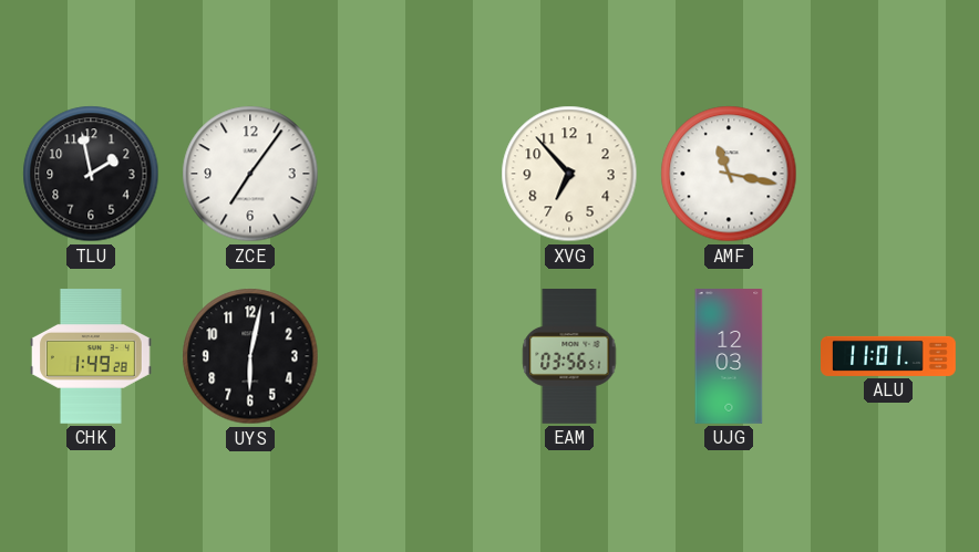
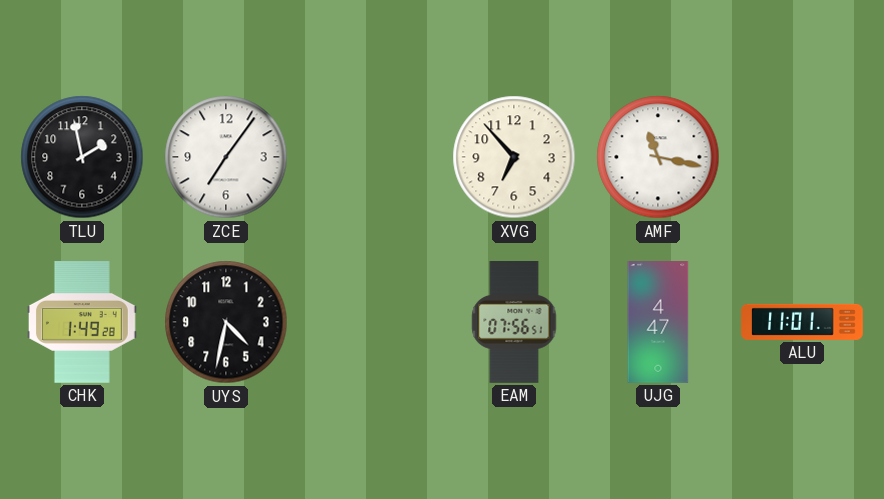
UYS: 6:02 -> 4:32
EAM: 03:56 -> 07:56
UJG: 12:03 -> 4:47
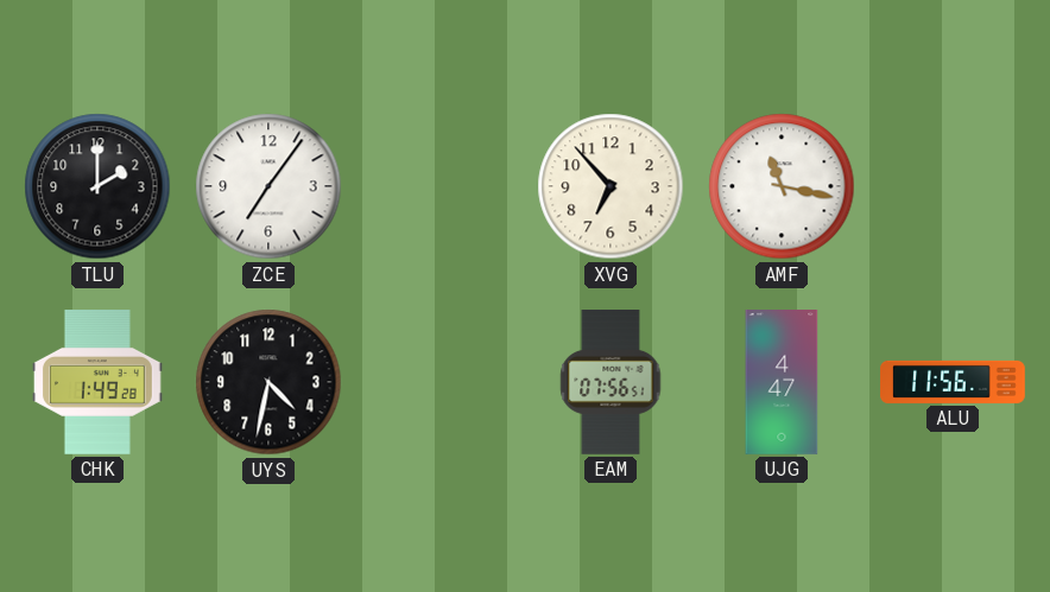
TLU: 1:58 -> 2:00
ALU: 11:01 -> 11:56
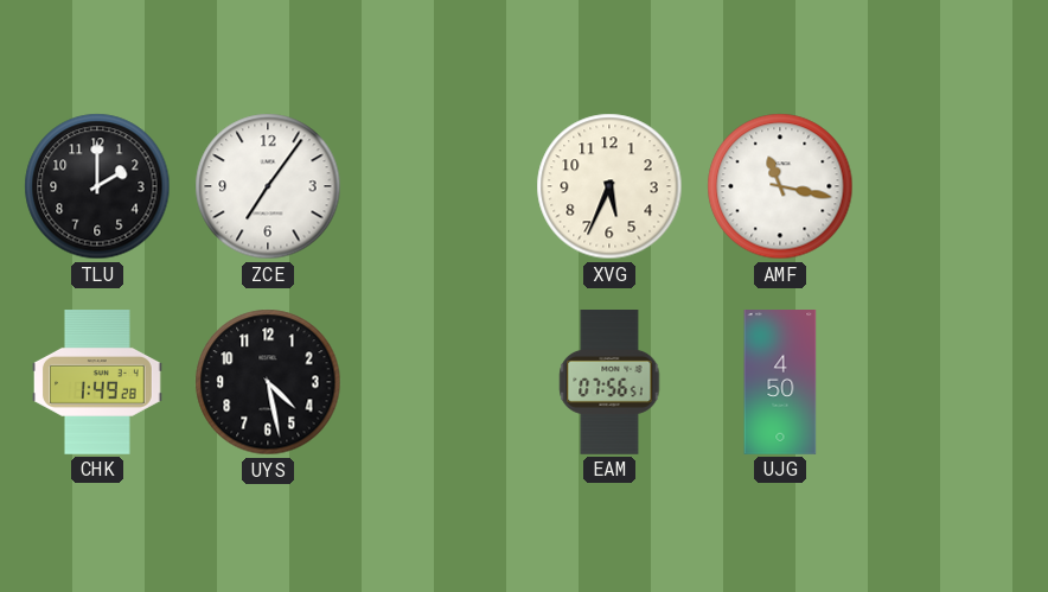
XVG: 6:53 -> 5:34
UYS: 4:32 -> 4:28
UJG: 4:47 -> 4:50
ALU: 11:56 -> none
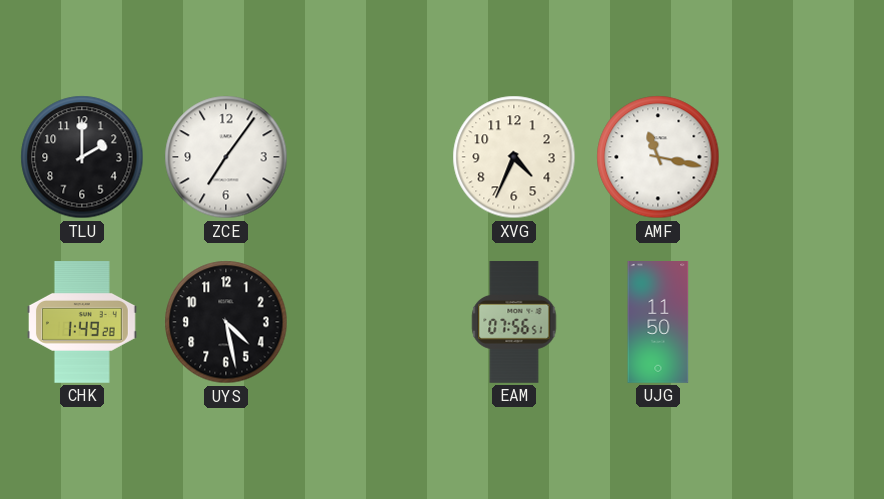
XVG: 5:34 -> 4:34
UJG: 4:50 -> 11:50
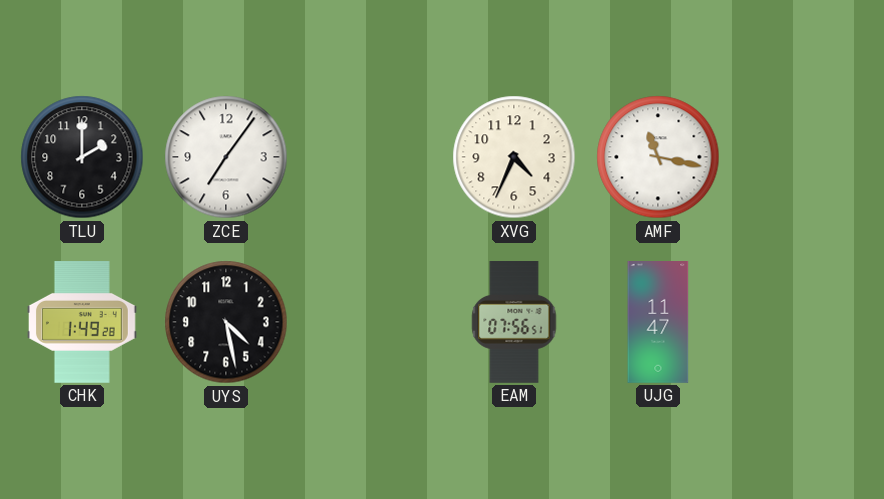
UJG: 11:50 -> 11:47
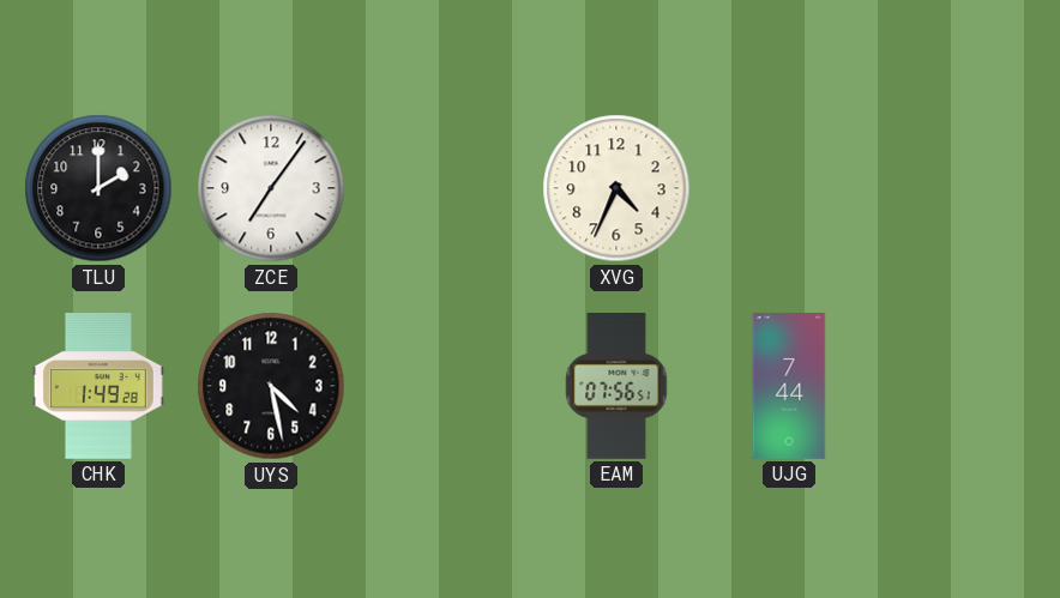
AMF: 11:17 -> none
UJG: 11:47 -> 7:44
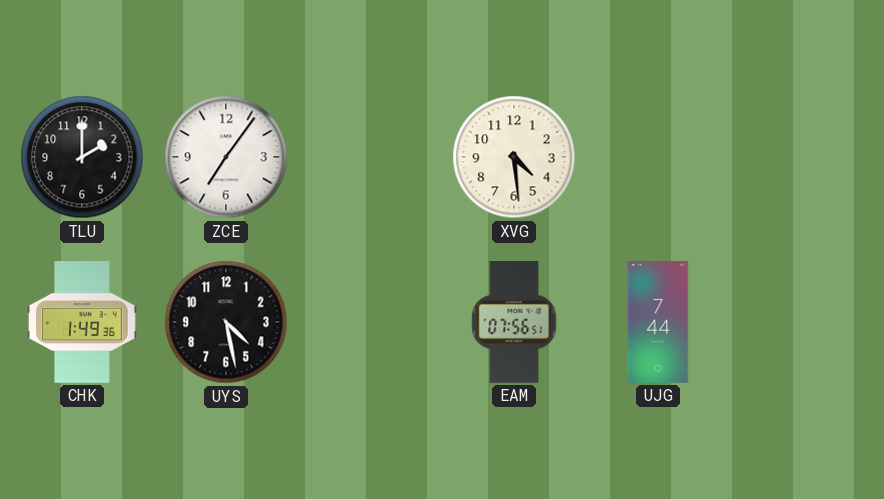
XVG: 4:34 -> 4:29
CHK: 1:49:28 -> 1:49:36
